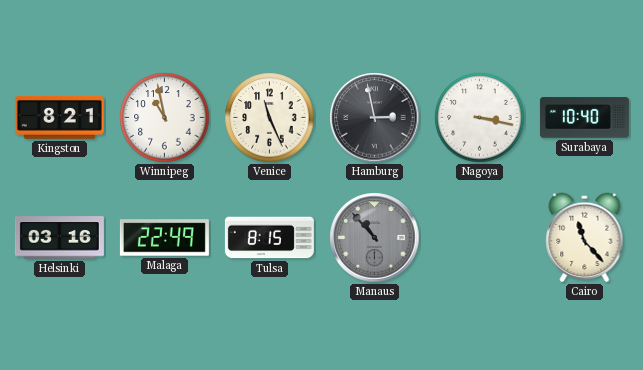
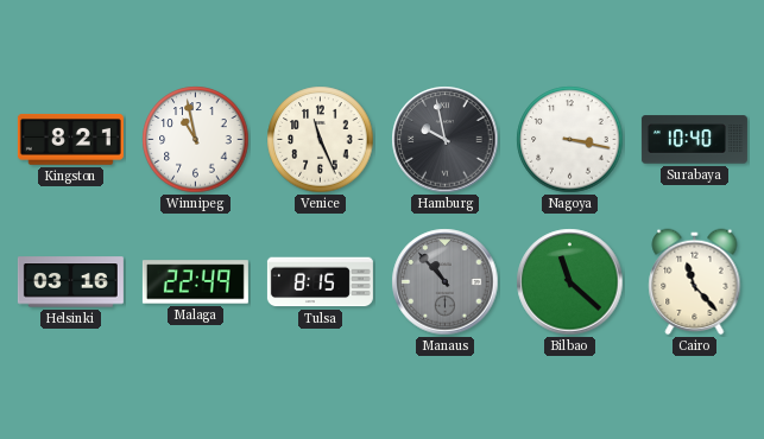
Hamburg: 2:58 -> 9:58
Bilbao: none -> 11:22
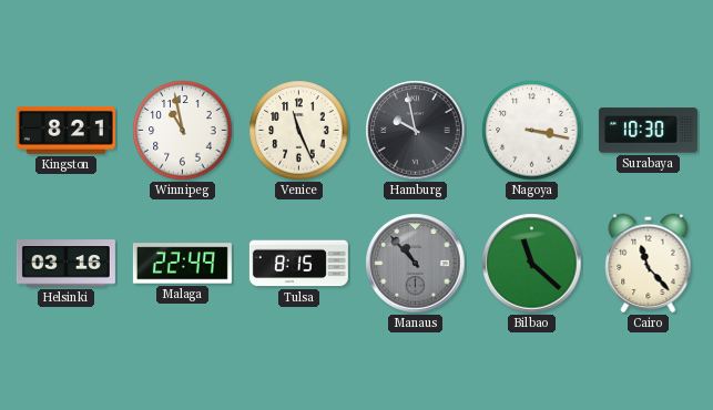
Surabaya: 10:40 -> 10:30
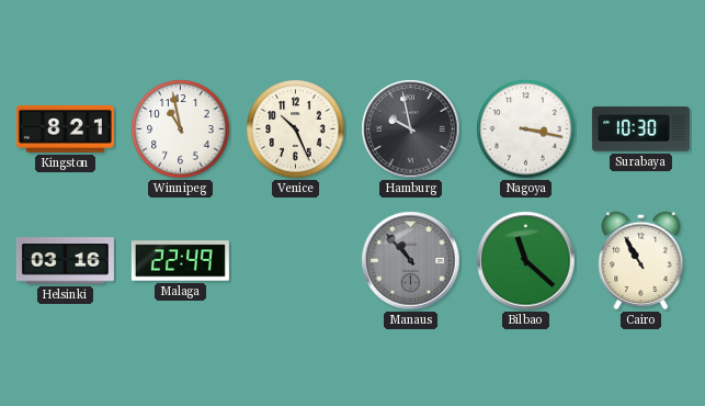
Venice: 11:26 -> 10:26
Tulsa: 8:15 -> none
Cairo: 11:23 -> 10:55
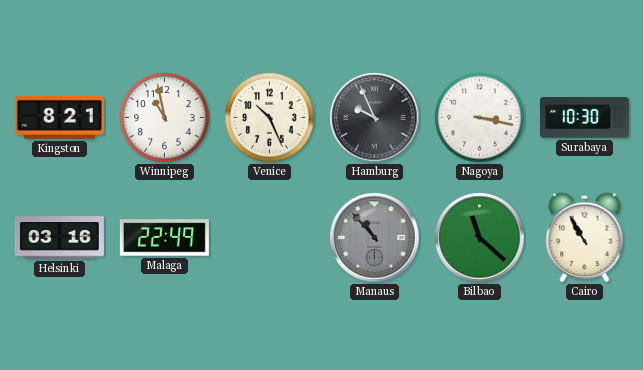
Hamburg: 9:58 -> 9:56
